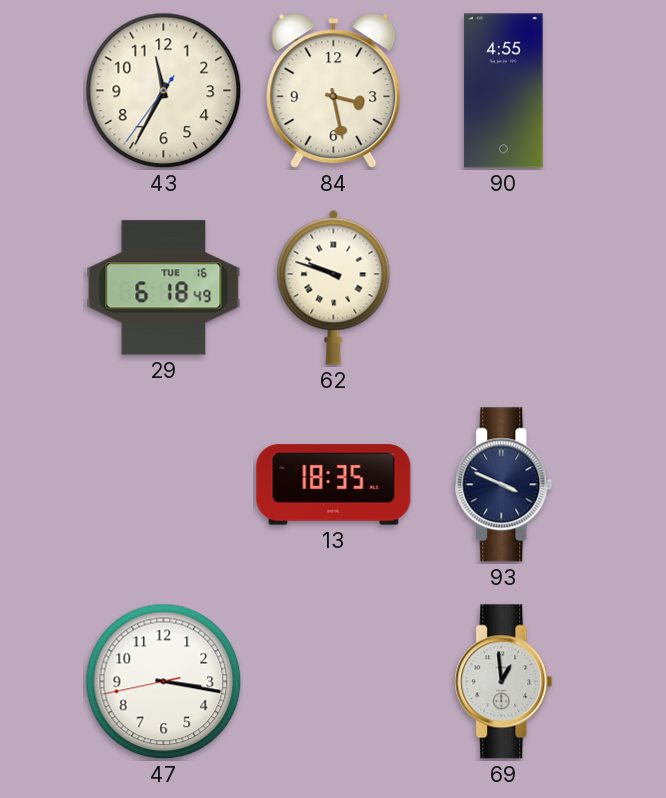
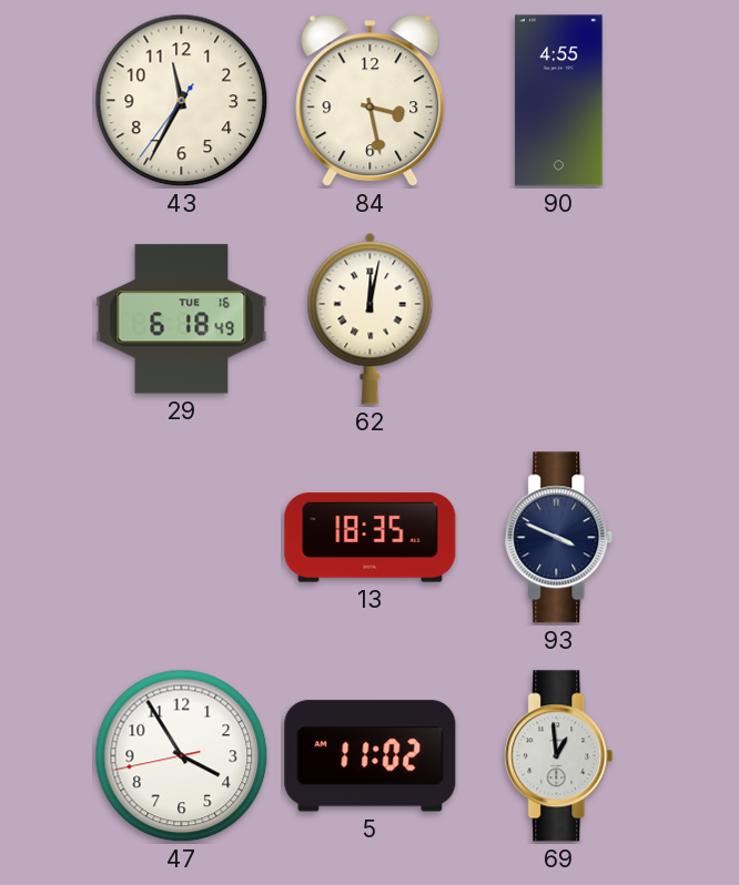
62: 9:48 -> 12:02
47: 3:16 -> 3:54
5: none -> 11:02
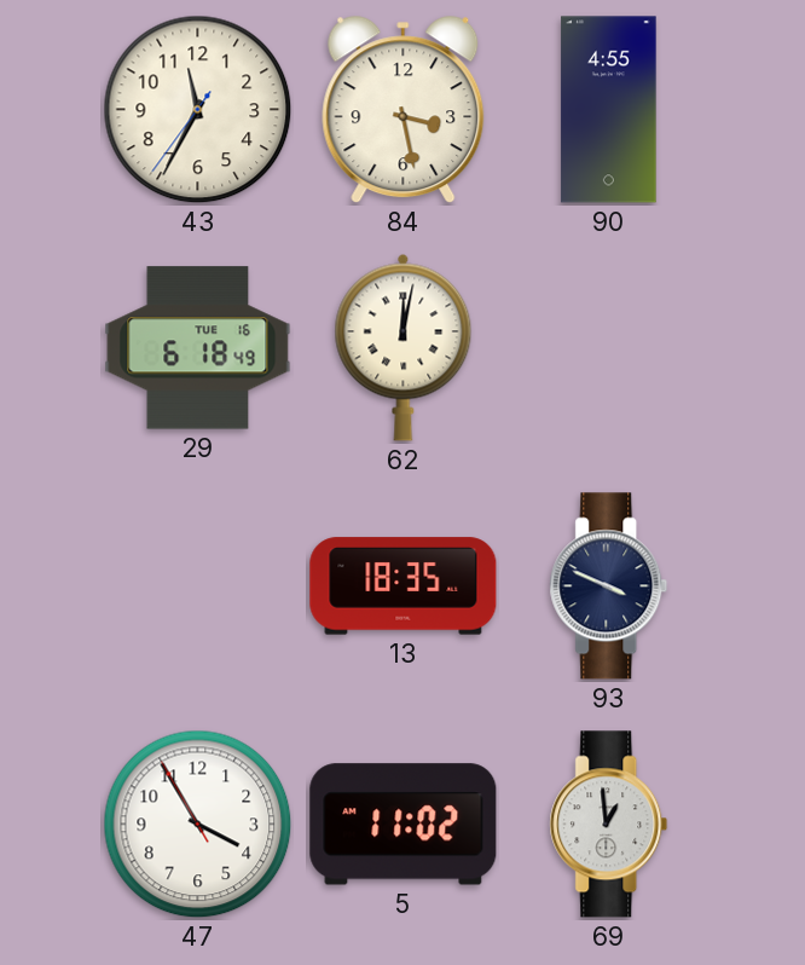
47: 3:54:43 -> 3:54:55
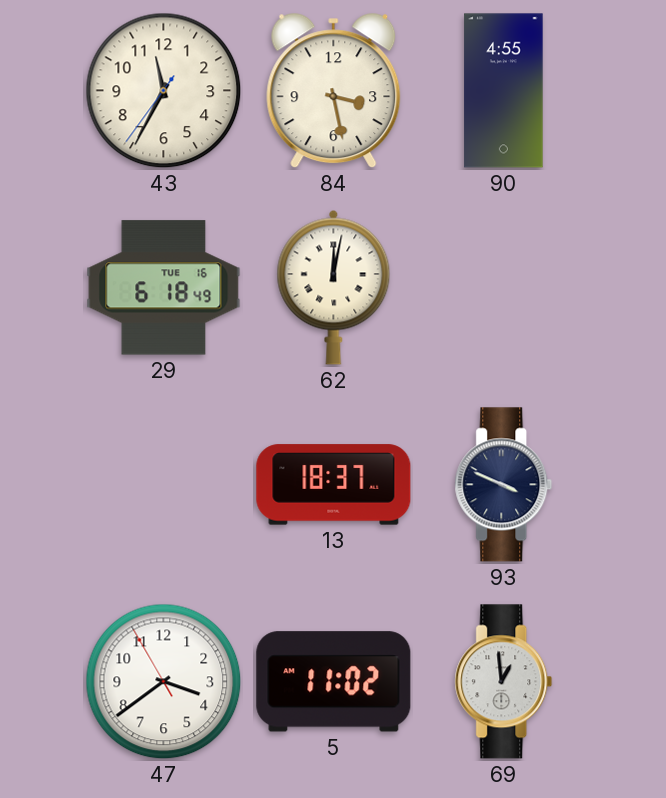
13: 18:35 -> 18:37
47: 3:54 -> 3:38
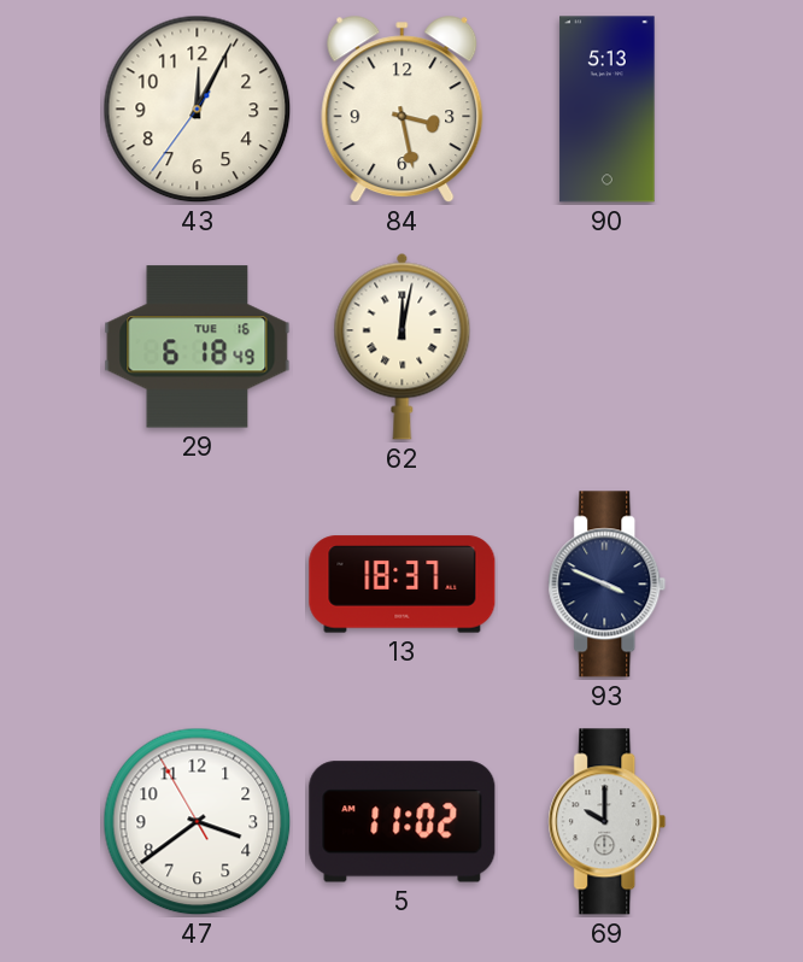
43: 11:34 -> 12:04
90: 4:55 -> 5:13
69: 12:59 -> 10:00
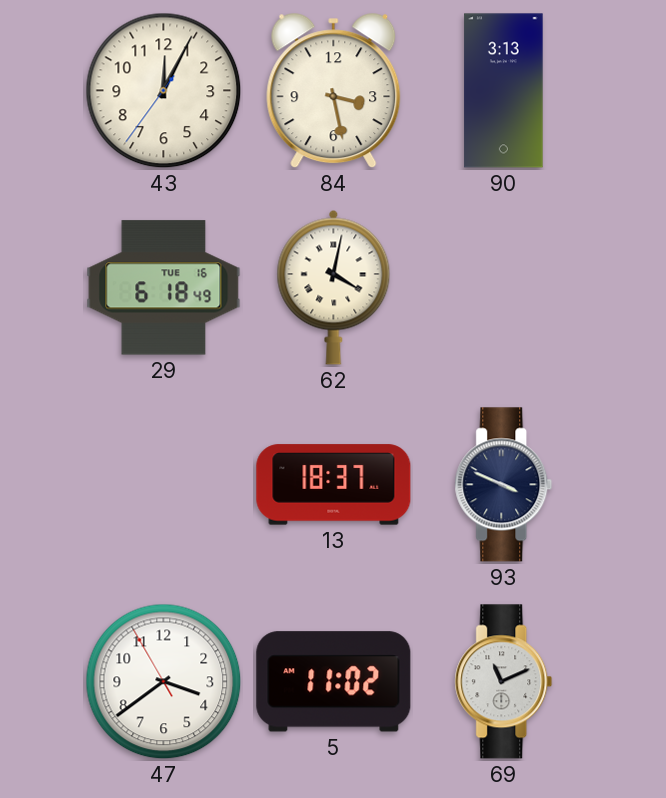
90: 5:13 -> 3:13
62: 12:02 -> 4:02
69: 10:00 -> 11:11
